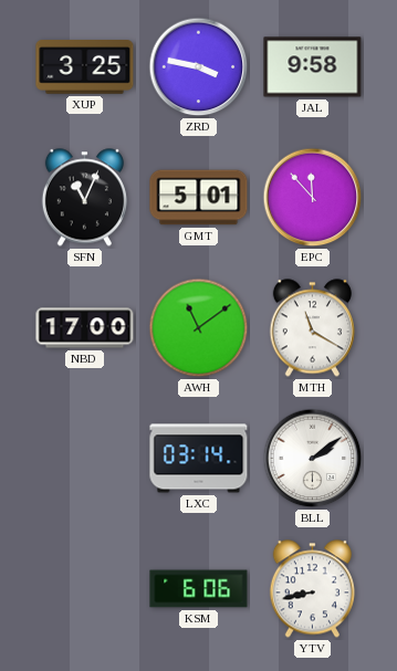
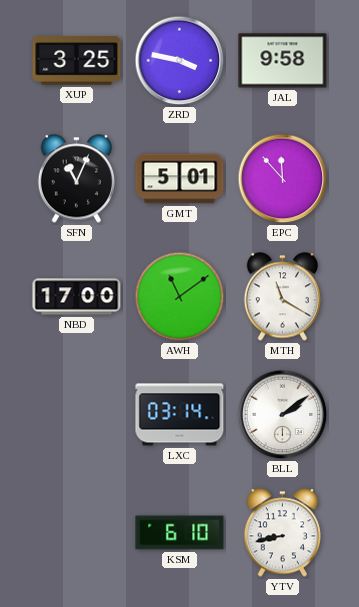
KSM: 6:06 -> 6:10
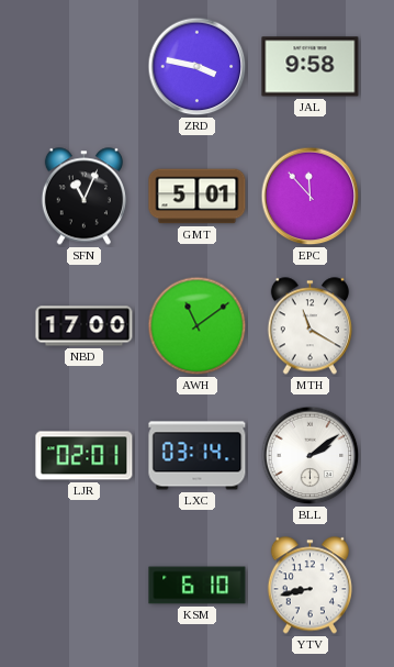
XUP: 3:25 -> none
LJR: none -> 02:01
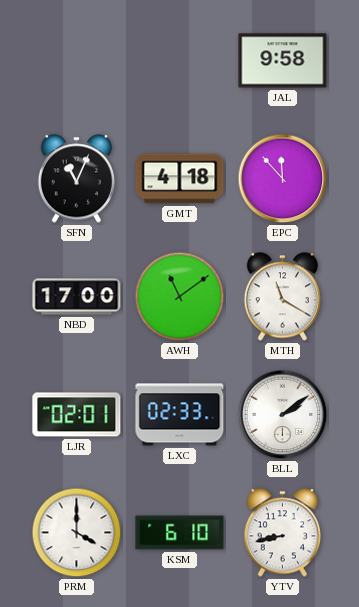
ZRD: 3:47 -> none
GMT: 5:01 -> 4:18
LXC: 03:14 -> 02:33
PRM: none -> 4:00
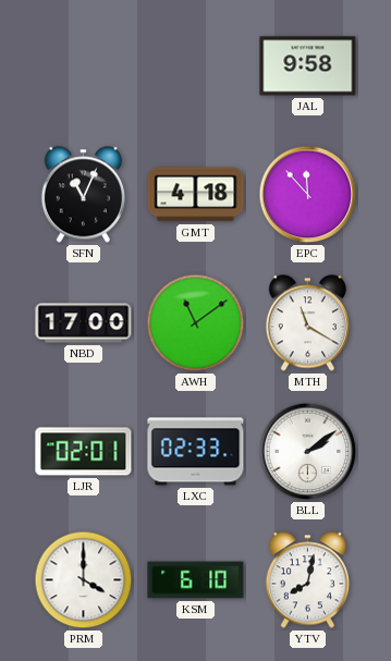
YTV: 8:43 -> 8:02
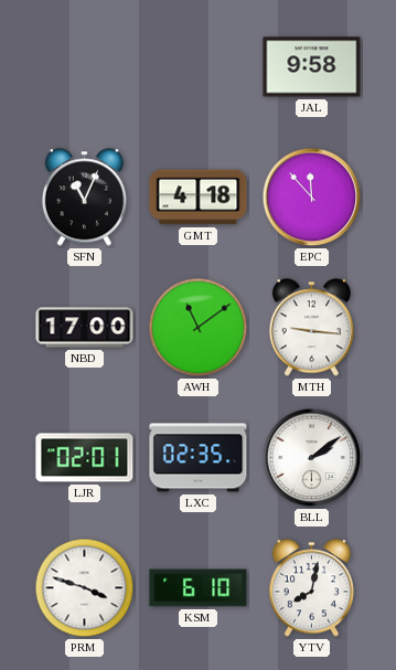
MTH: 11:20 -> 9:16
LXC: 02:33 -> 02:35
PRM: 4:00 -> 3:48
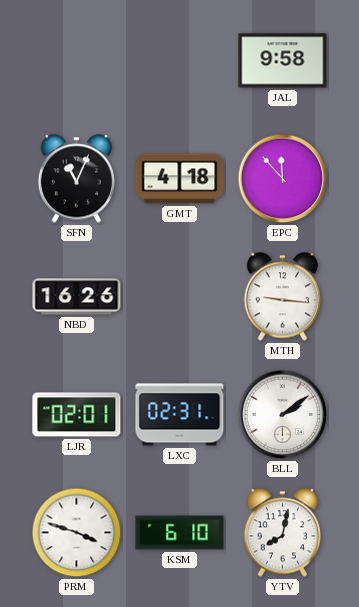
NBD: 17:00 -> 16:26
AWH: 11:09 -> none
LXC: 02:35 -> 02:31
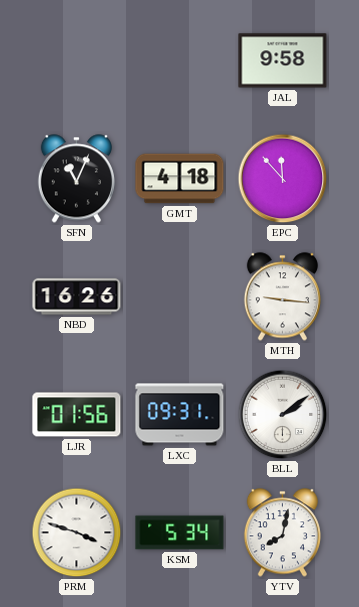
LJR: 02:01 -> 01:56
LXC: 02:31 -> 09:31
KSM: 6:10 -> 5:34
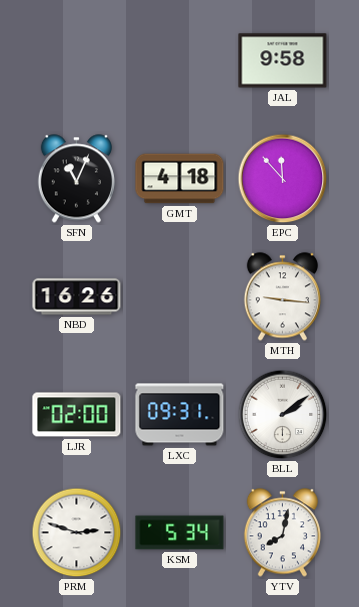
LJR: 01:56 -> 02:00
PRM: 3:48 -> 2:48
